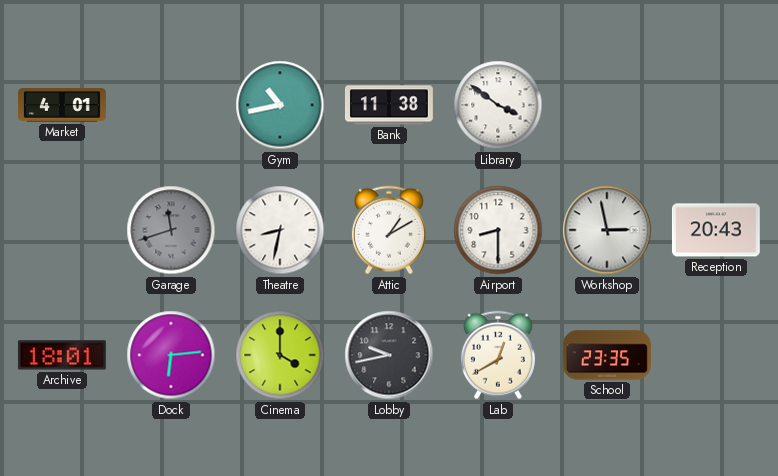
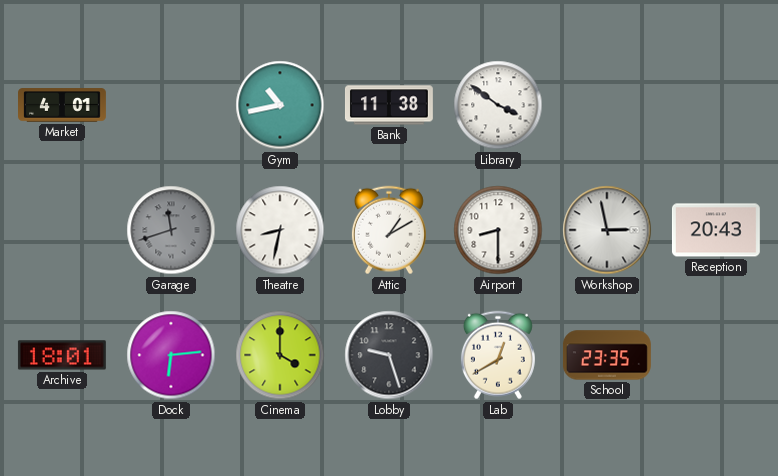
Lobby: 9:43 -> 9:27
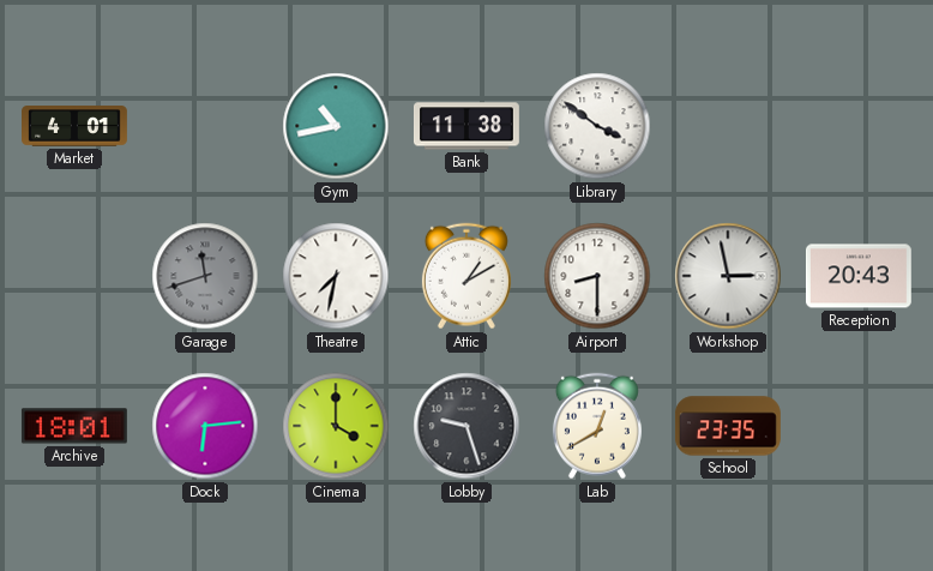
Theatre: 8:32 -> 7:32
